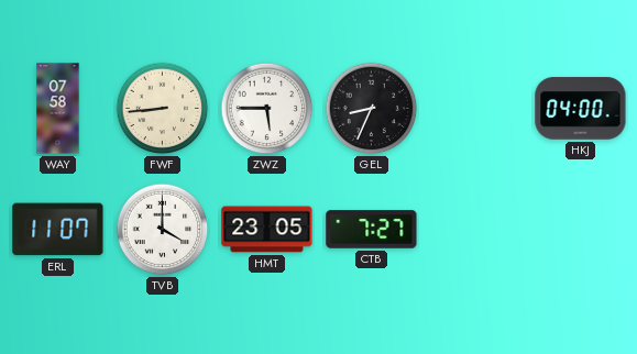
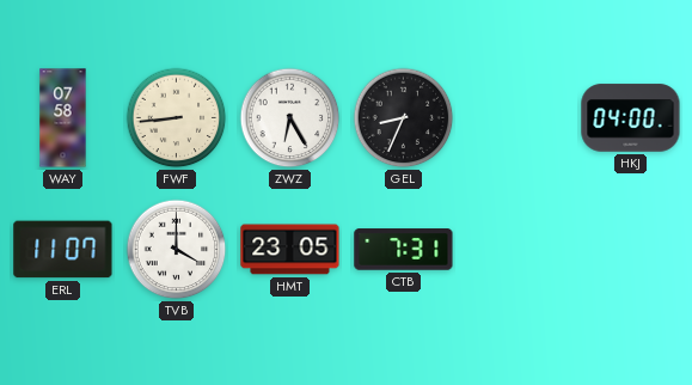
ZWZ: 5:45 -> 6:25
CTB: 7:27 -> 7:31
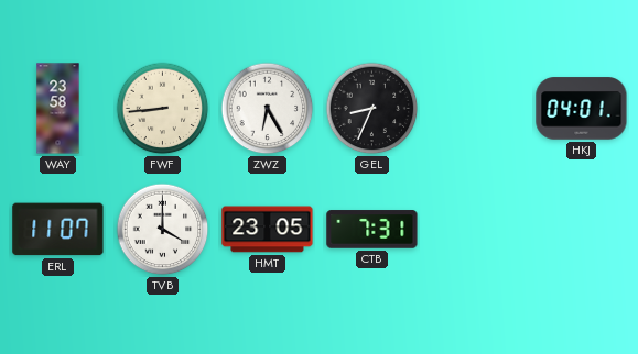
WAY: 07:58 -> 23:58
HKJ: 04:00 -> 04:01
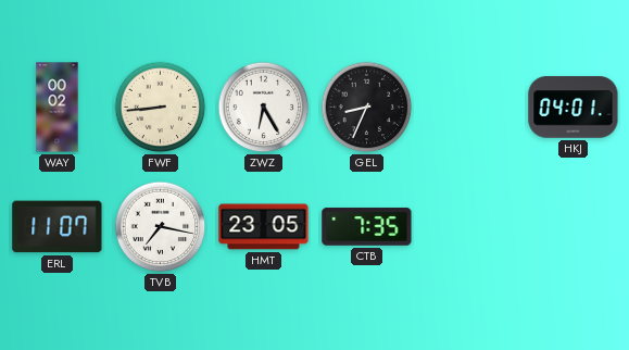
WAY: 23:58 -> 00:02
TVB: 4:00 -> 7:17
CTB: 7:31 -> 7:35
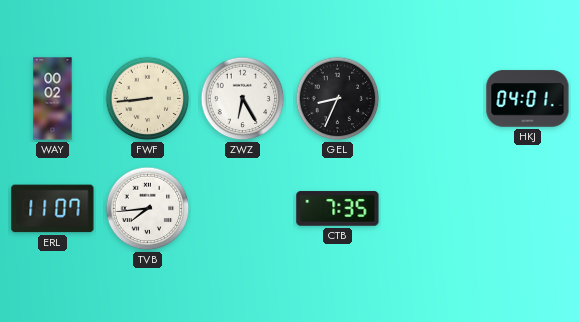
TVB: 7:17 -> 7:44
HMT: 23:05 -> none
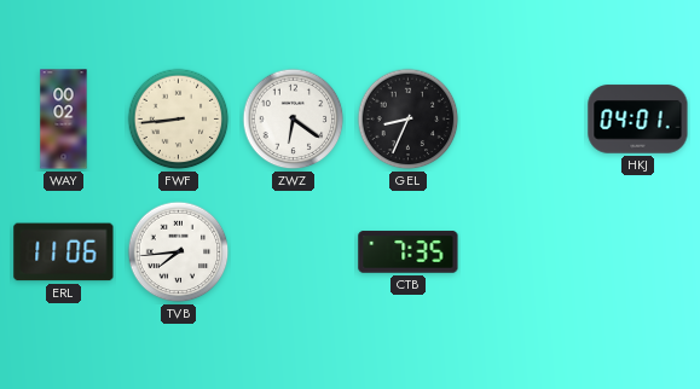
ZWZ: 6:25 -> 6:21
ERL: 11:07 -> 11:06
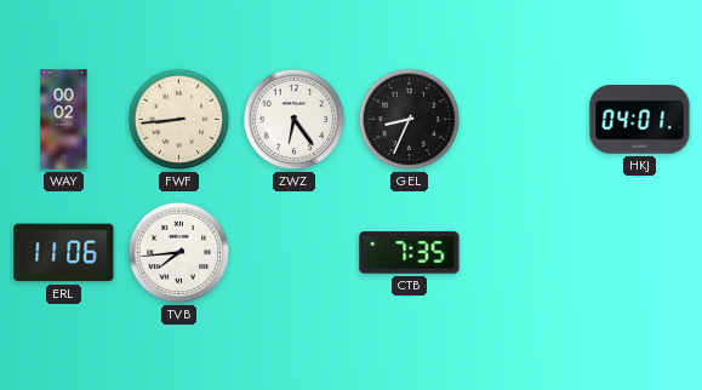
ZWZ: 6:21 -> 6:24
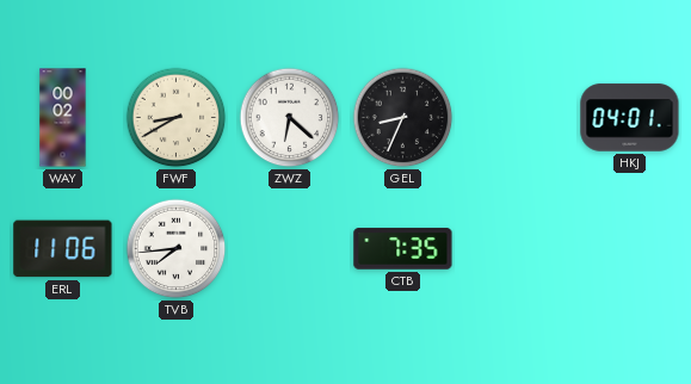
FWF: 8:44 -> 8:40
ZWZ: 6:24 -> 6:22
